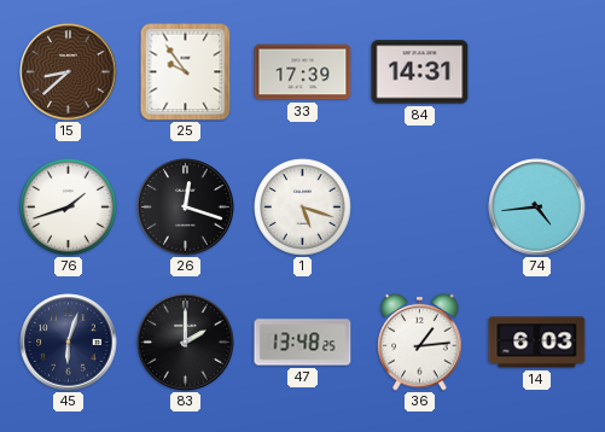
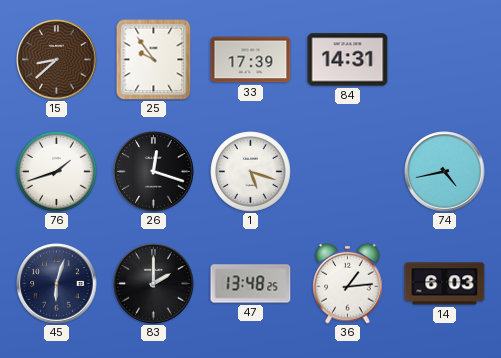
74: 4:44 -> 4:43
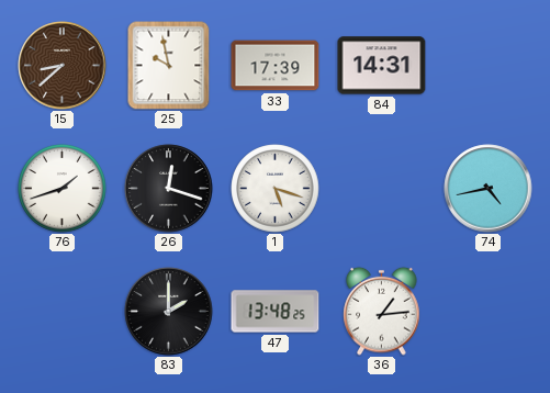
25: 9:54 -> 9:58
45: 6:03 -> none
14: 6:03 -> none
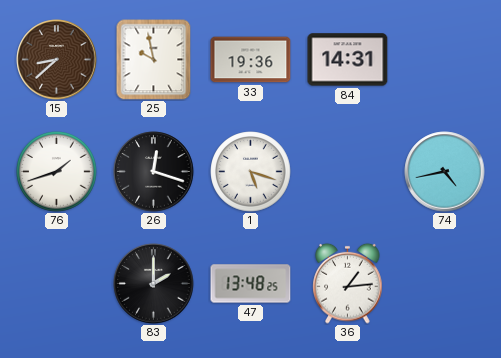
33: 17:39 -> 19:36
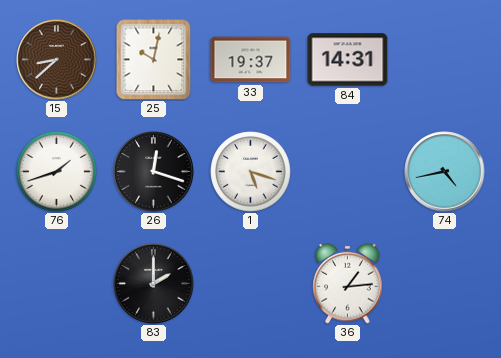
25: 9:58 -> 10:02
33: 19:36 -> 19:37
47: 13:48 -> none
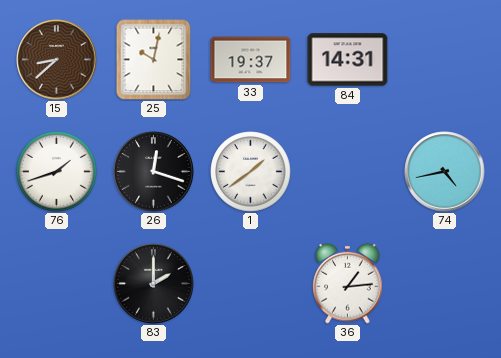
1: 5:18 -> 1:39
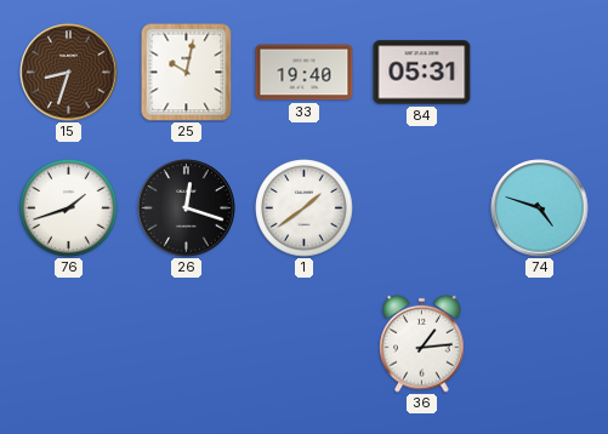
15: 8:38 -> 8:33
33: 19:37 -> 19:40
84: 14:31 -> 05:31
74: 4:43 -> 4:48
83: 2:00 -> none
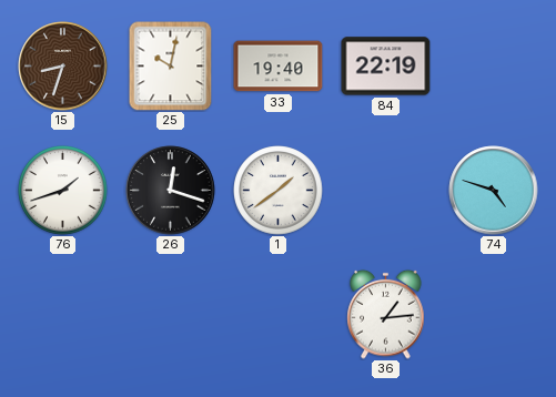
84: 05:31 -> 22:19
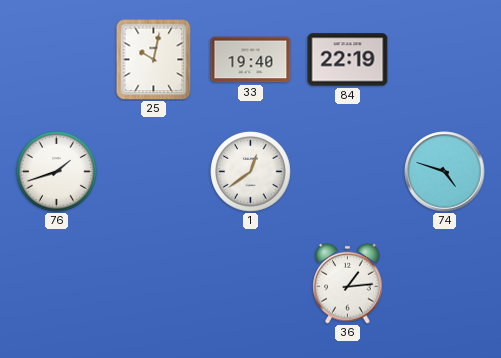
15: 8:33 -> none
26: 12:18 -> none
1: 1:39 -> 12:39
